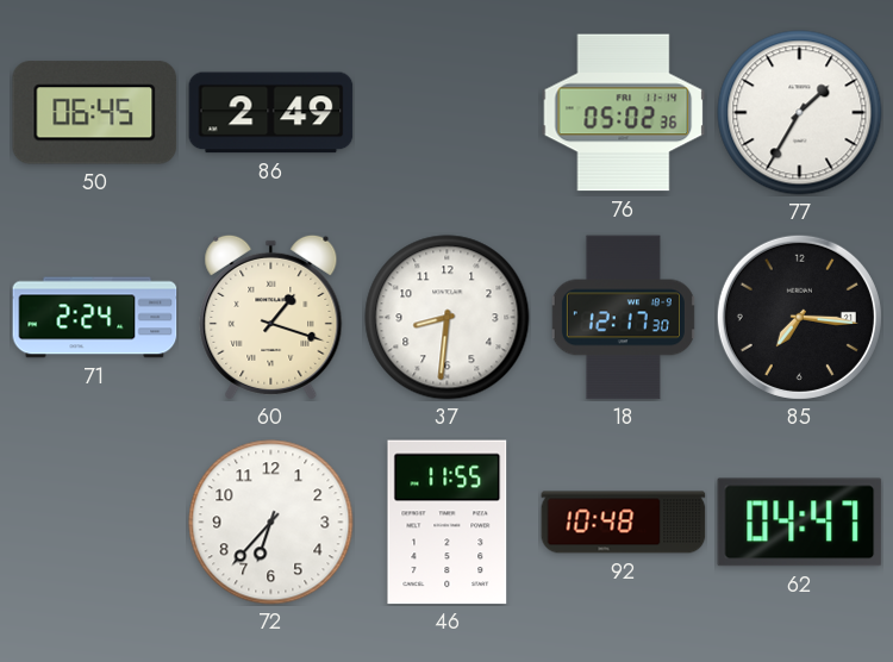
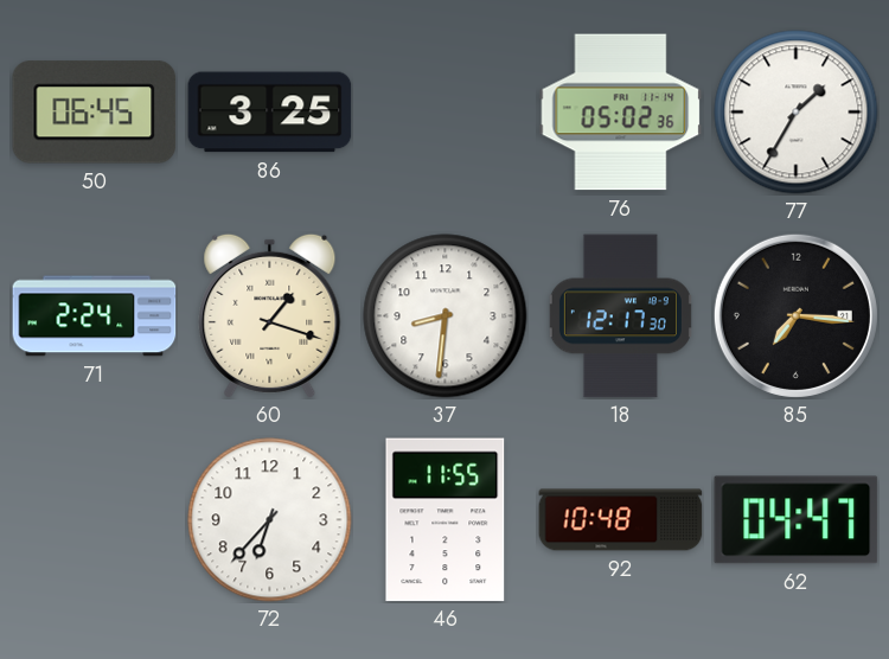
86: 2:49 -> 3:25
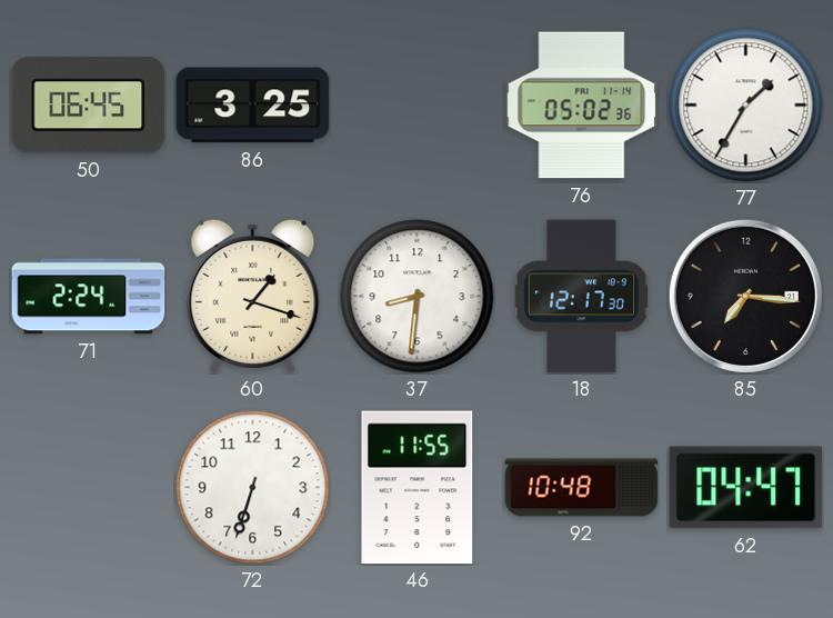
72: 6:37 -> 6:33
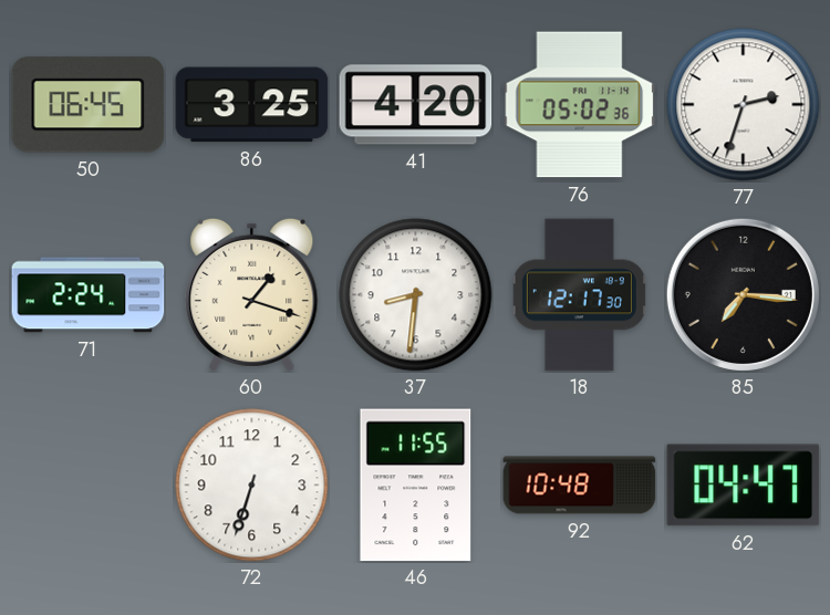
41: none -> 4:20
77: 1:35 -> 2:33
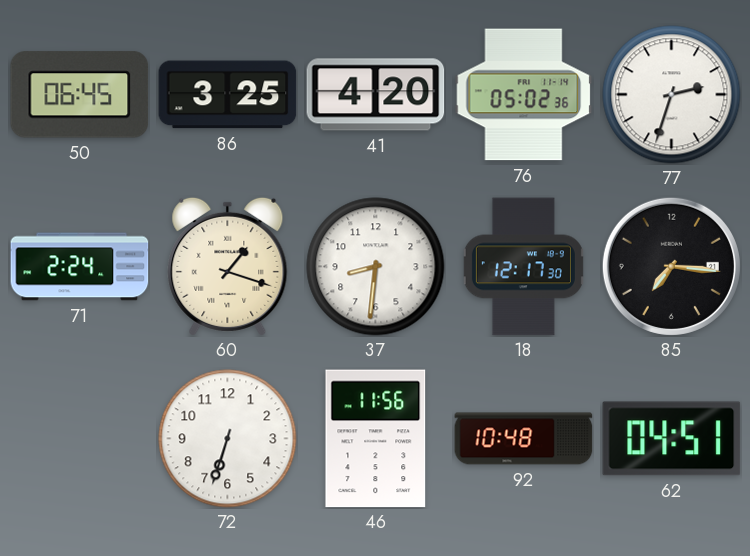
46: 11:55 -> 11:56
62: 04:47 -> 04:51
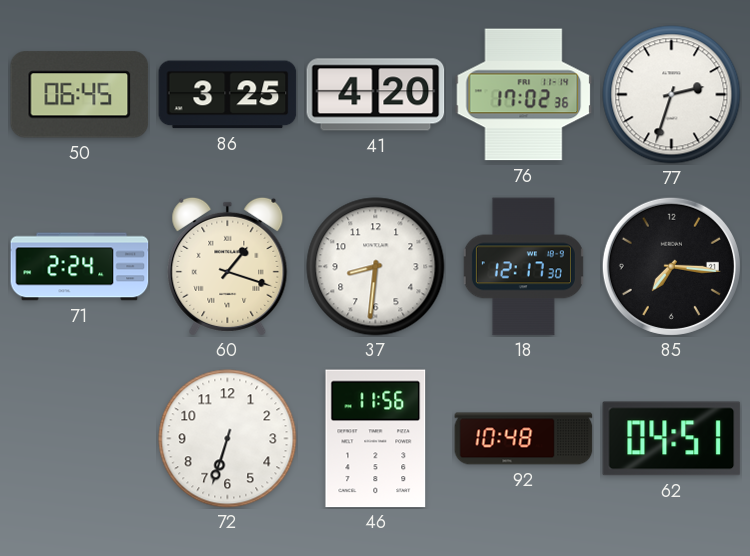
76: 05:02 -> 17:02
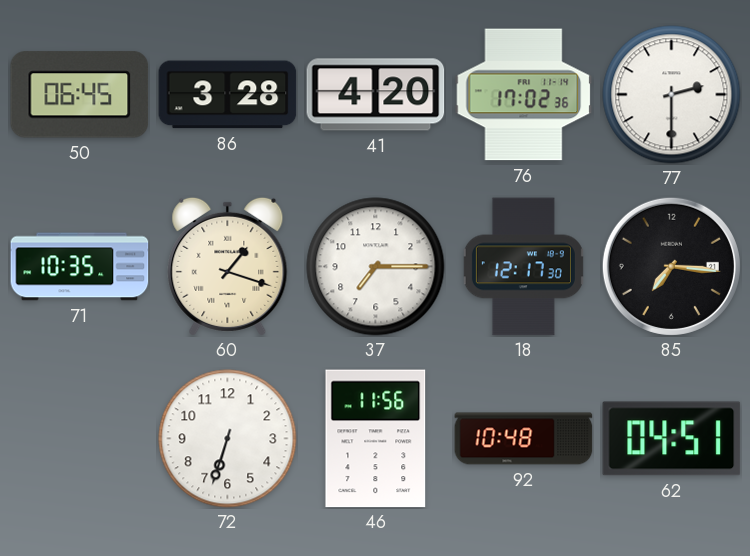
86: 3:25 -> 3:28
77: 2:33 -> 2:30
71: 2:24 -> 10:35
37: 8:31 -> 7:15
